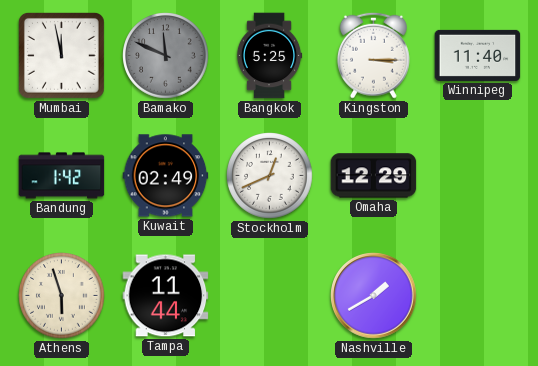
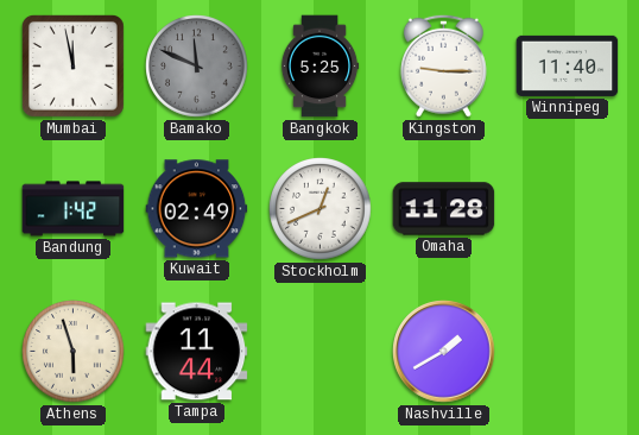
Kingston: 3:15 -> 9:15
Omaha: 12:29 -> 11:28
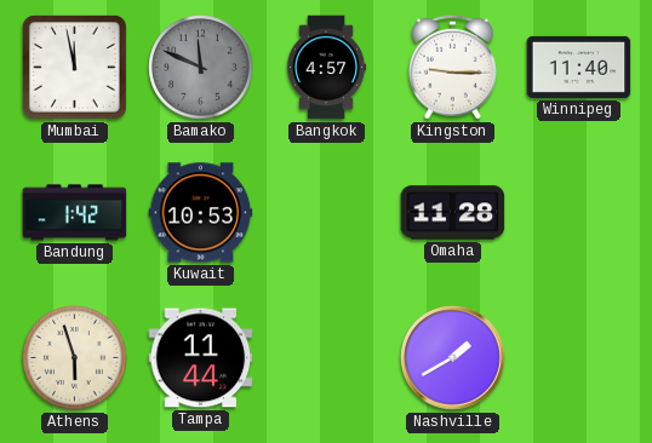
Bangkok: 5:25 -> 4:57
Kuwait: 02:49 -> 10:53
Stockholm: 12:41 -> none
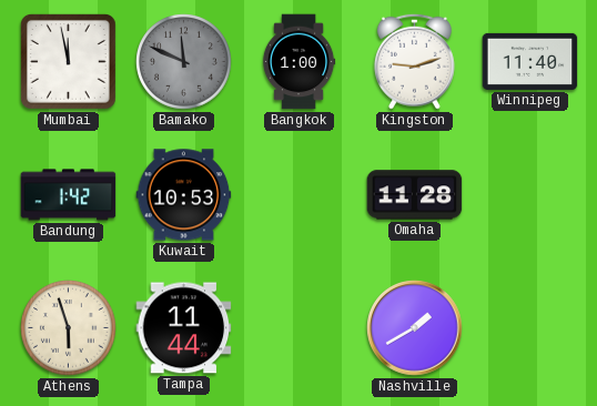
Bangkok: 4:57 -> 1:00
Kingston: 9:15 -> 9:12
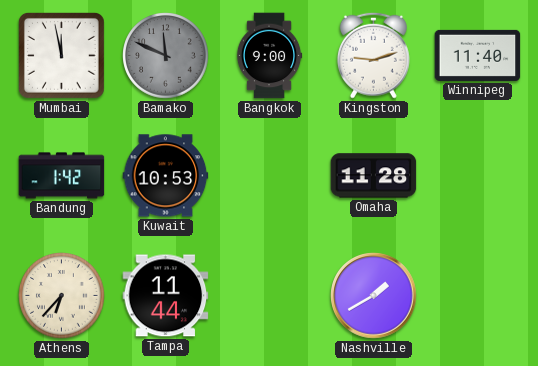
Bangkok: 1:00 -> 9:00
Athens: 5:57 -> 6:37
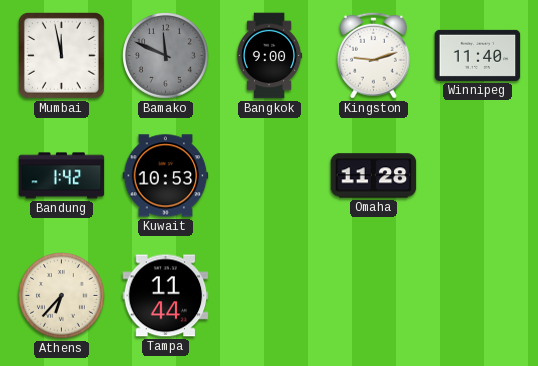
Nashville: 1:40 -> none
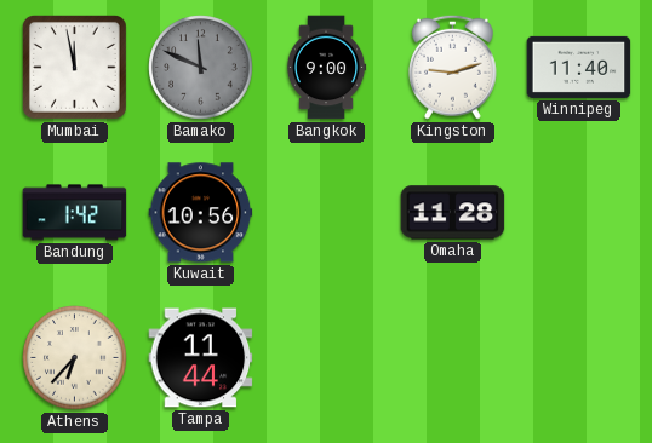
Kuwait: 10:53 -> 10:56
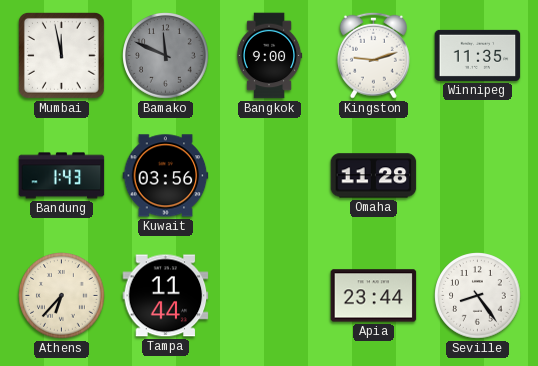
Winnipeg: 11:40 -> 11:35
Bandung: 1:42 -> 1:43
Kuwait: 10:56 -> 03:56
Apia: none -> 23:44
Seville: none -> 8:24
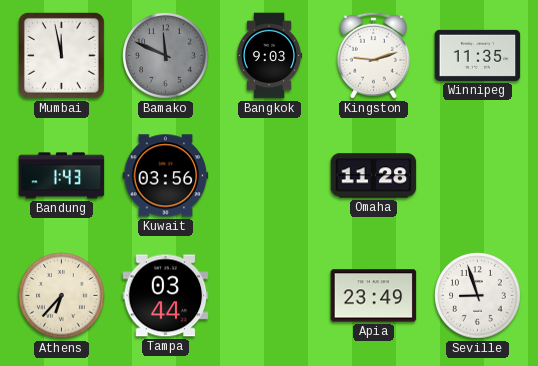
Bangkok: 9:00 -> 9:03
Tampa: 11:44 -> 03:44
Apia: 23:44 -> 23:49
Seville: 8:24 -> 8:57
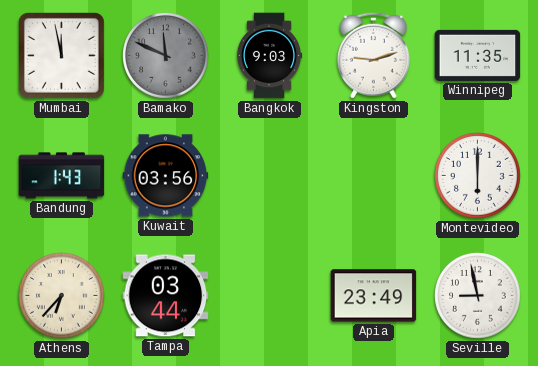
Omaha: 11:28 -> none
Montevideo: none -> 6:00
Seville: 8:57 -> 8:58
